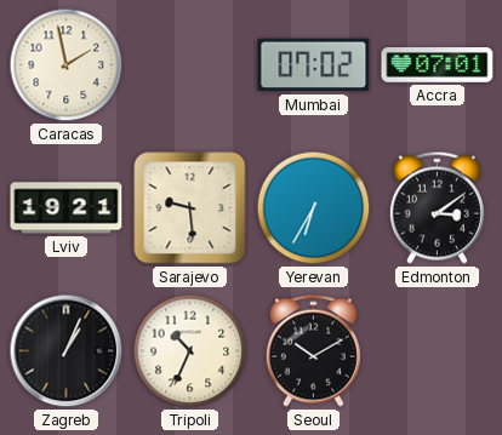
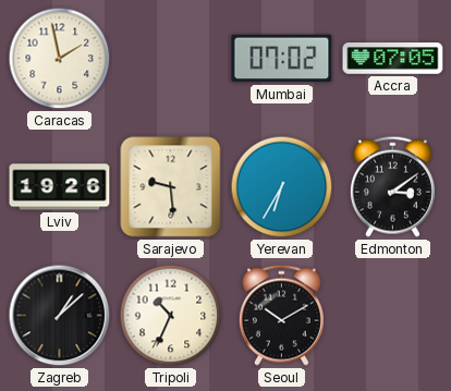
Accra: 07:01 -> 07:05
Lviv: 19:21 -> 19:26
Zagreb: 1:04 -> 1:08
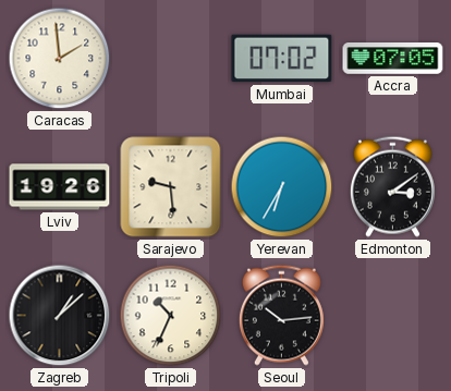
Caracas: 1:58 -> 1:59
Seoul: 10:10 -> 10:14
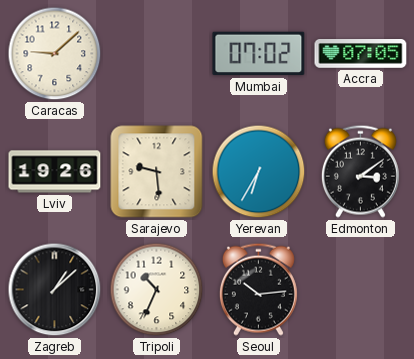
Caracas: 1:59 -> 9:08
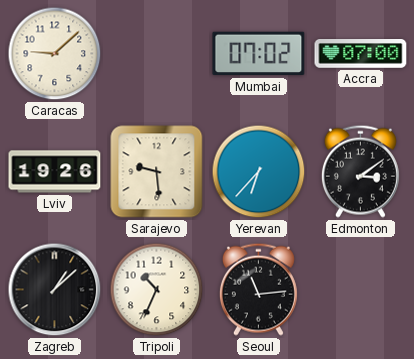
Accra: 07:05 -> 07:00
Yerevan: 6:35 -> 6:37
Seoul: 10:14 -> 11:14
